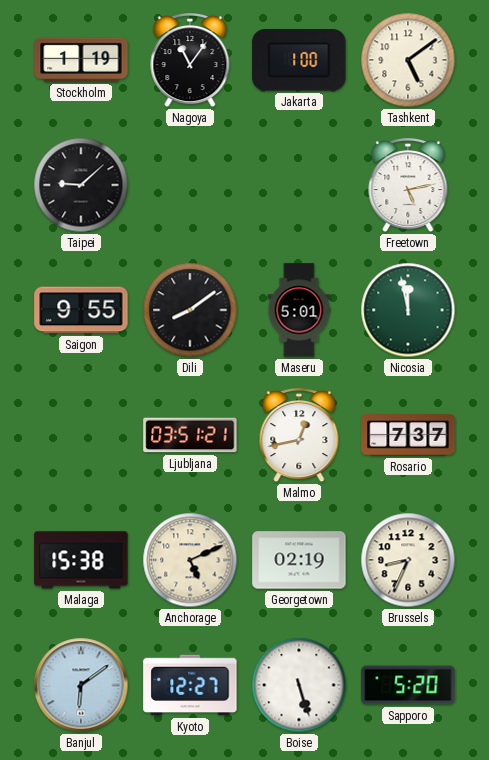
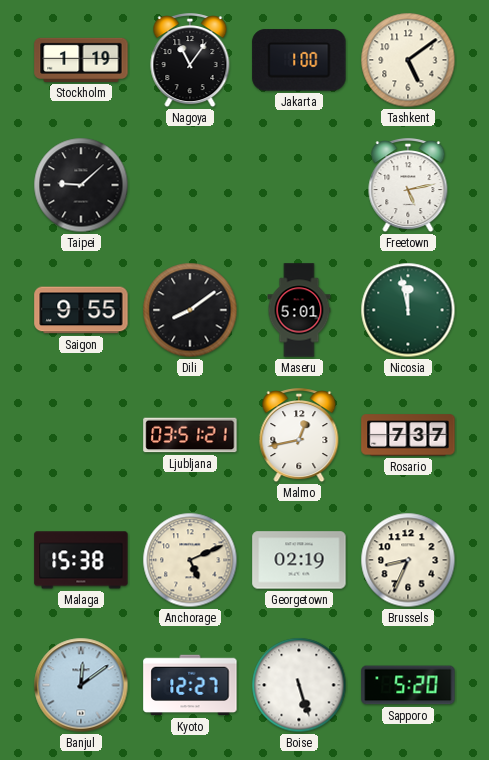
Banjul: 6:09 -> 12:09
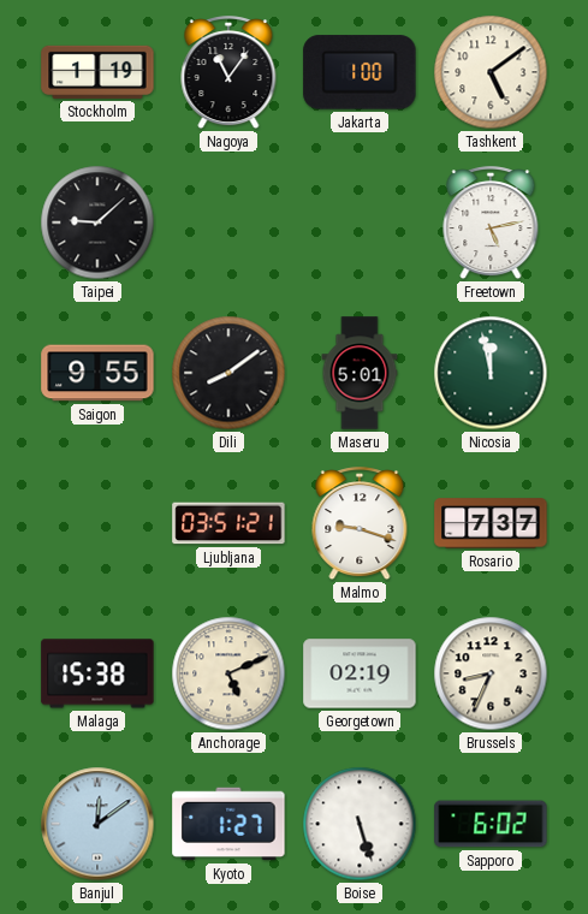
Malmo: 12:43 -> 9:18
Kyoto: 12:27 -> 1:27
Sapporo: 5:20 -> 6:02
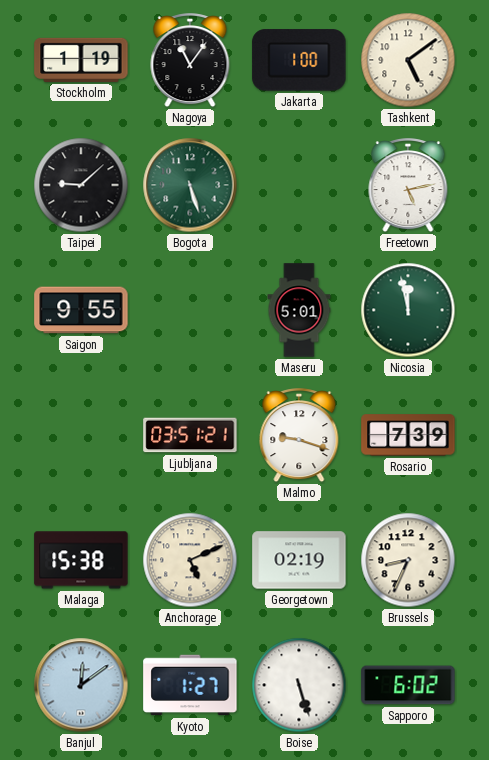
Bogota: none -> 5:27
Dili: 8:09 -> none
Rosario: 7:37 -> 7:39
